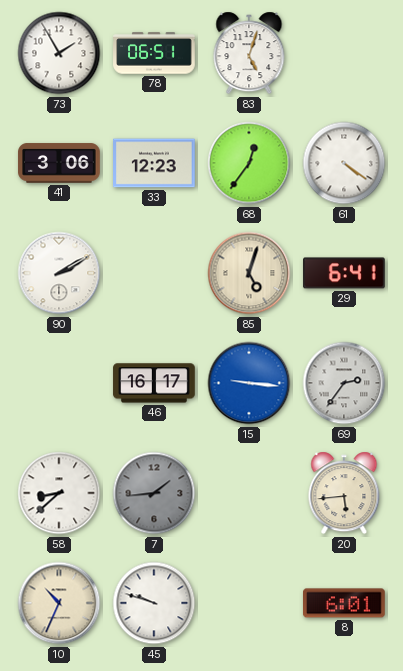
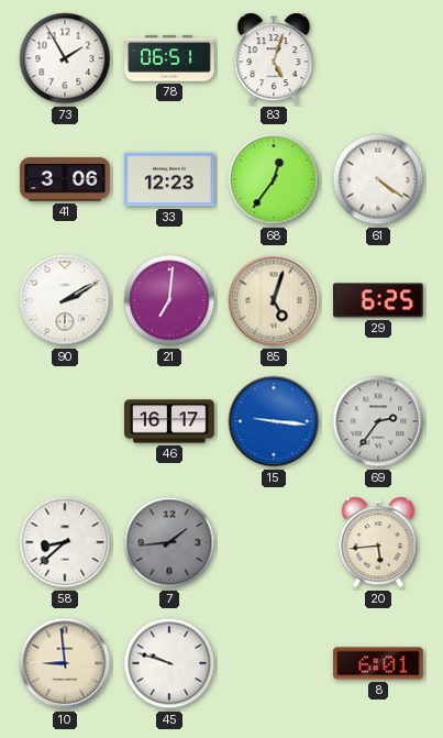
21: none -> 7:01
29: 6:41 -> 6:25
10: 10:34 -> 8:59
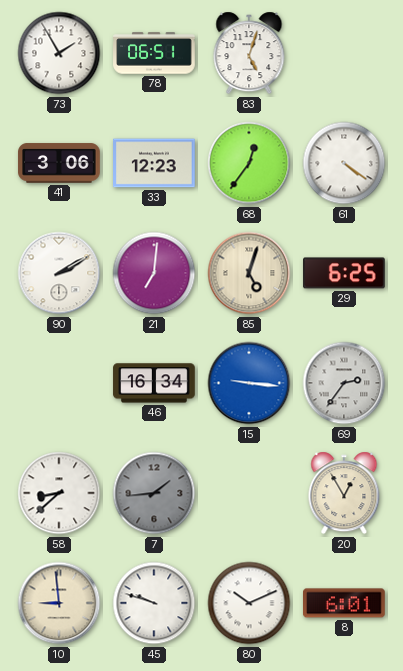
46: 16:17 -> 16:34
20: 5:44 -> 12:55
80: none -> 10:11
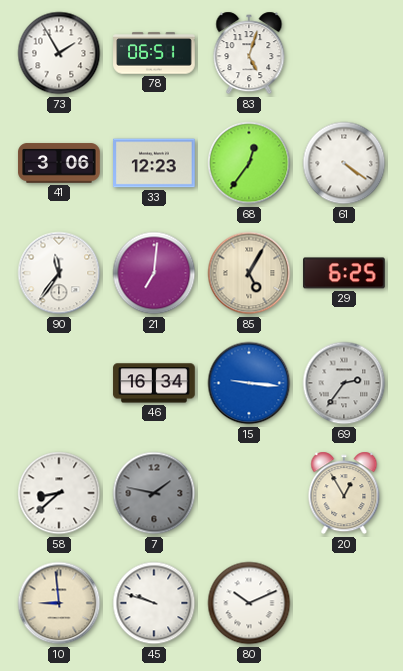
90: 2:10 -> 11:36
85: 5:03 -> 5:05
7: 1:44 -> 1:47
8: 6:01 -> none
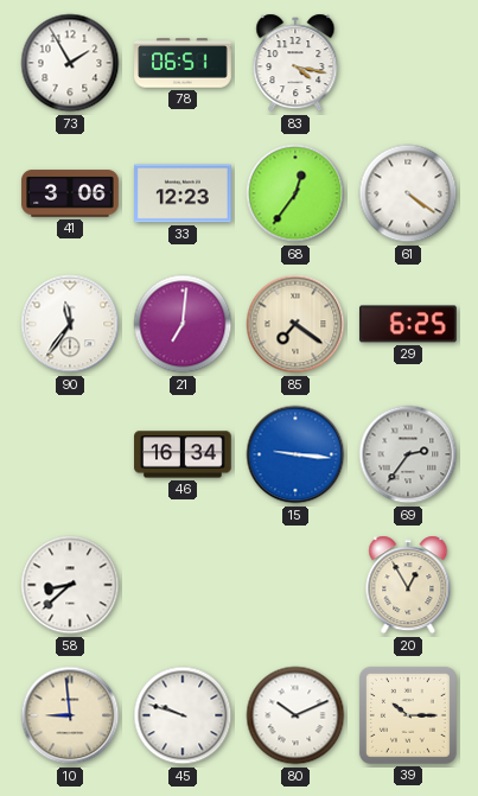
83: 5:03 -> 4:17
85: 5:05 -> 7:21
7: 1:47 -> none
39: none -> 10:15
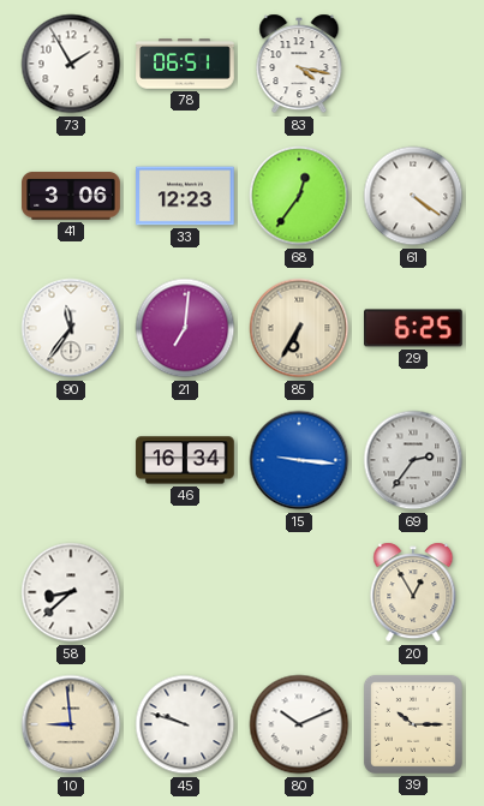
85: 7:21 -> 6:35
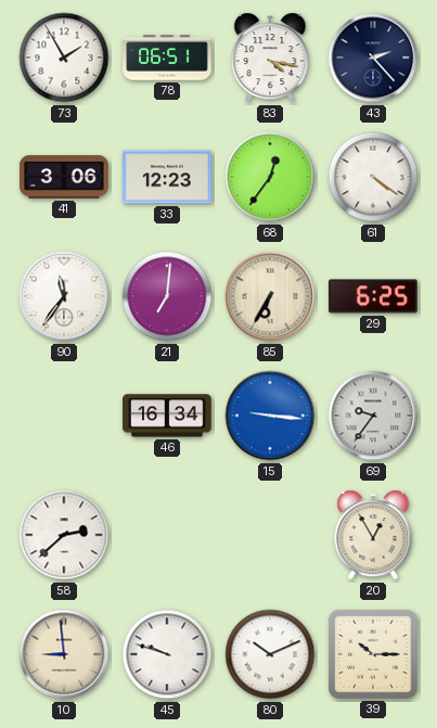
43: none -> 2:23
69: 2:36 -> 9:36
58: 8:38 -> 2:38
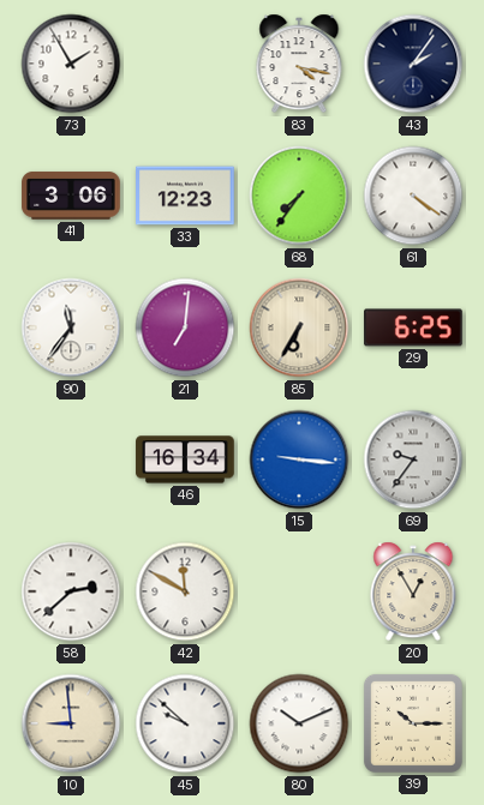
78: 06:51 -> none
43: 2:23 -> 2:06
68: 12:36 -> 7:36
42: none -> 11:50
45: 9:48 -> 9:52
